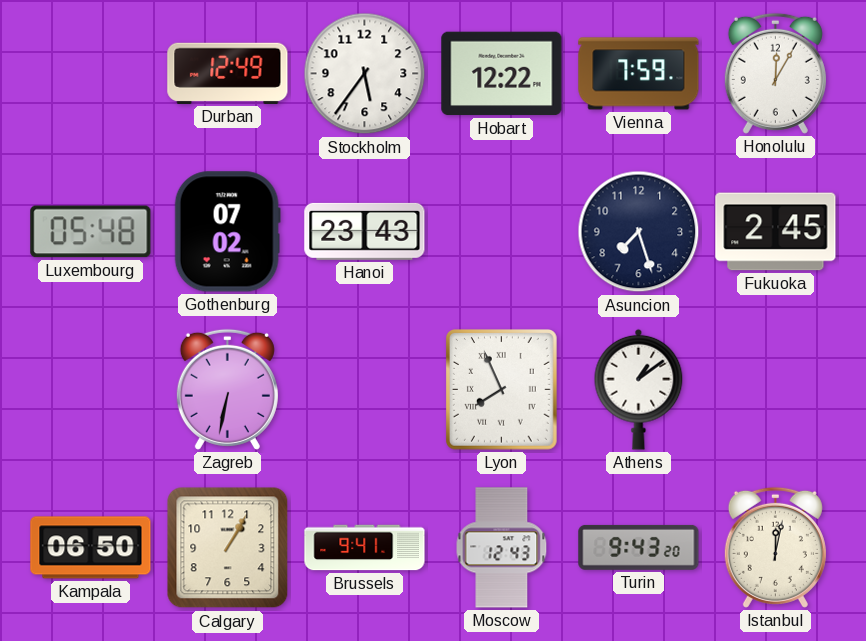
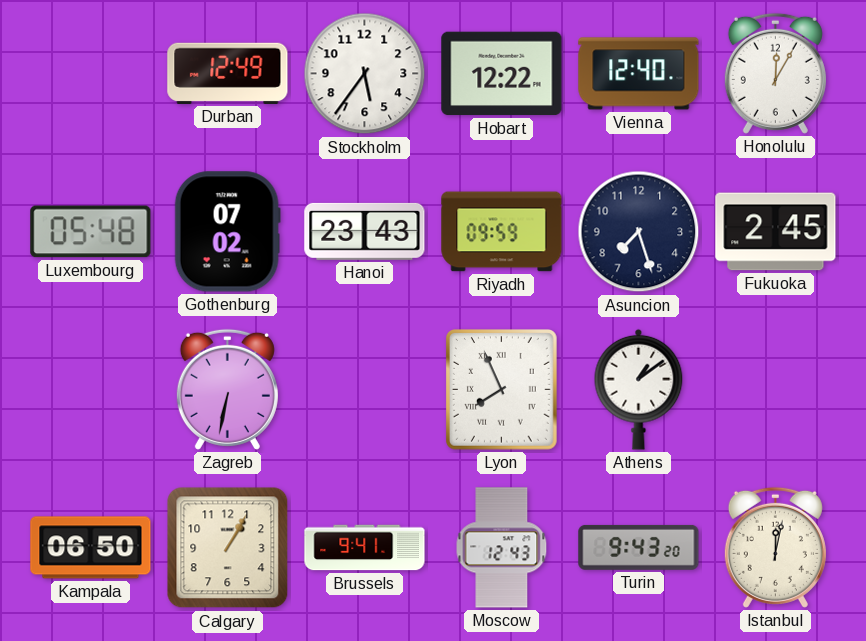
Vienna: 7:59 -> 12:40
Riyadh: none -> 09:59
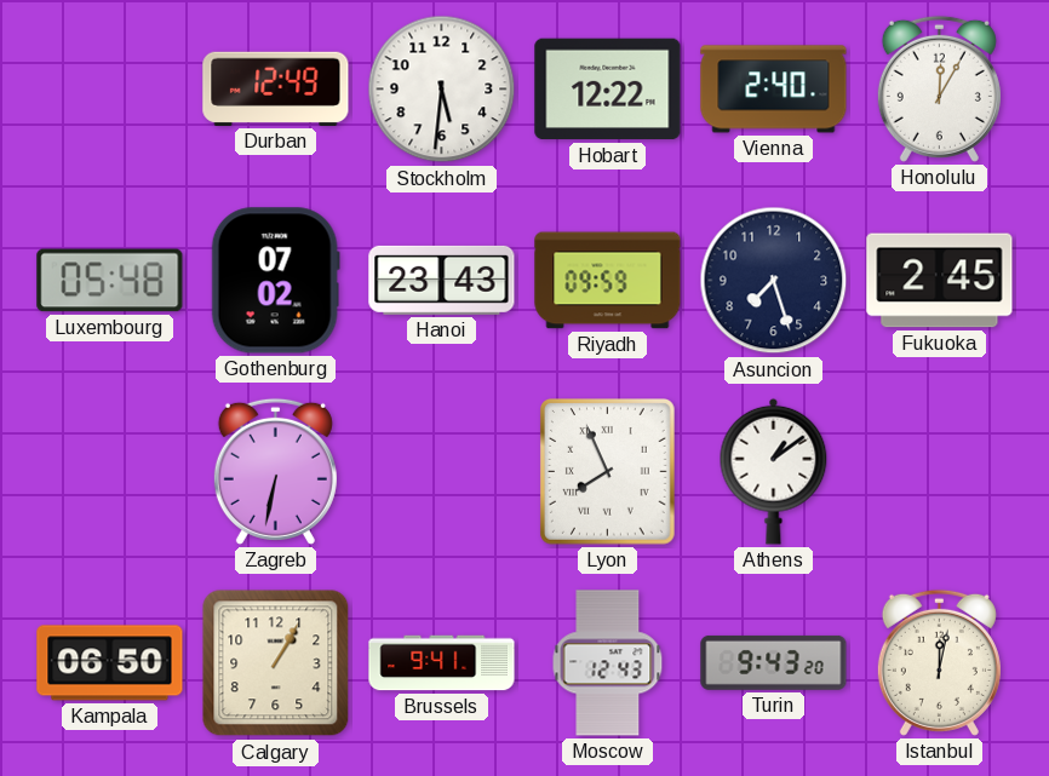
Stockholm: 5:36 -> 5:31
Vienna: 12:40 -> 2:40
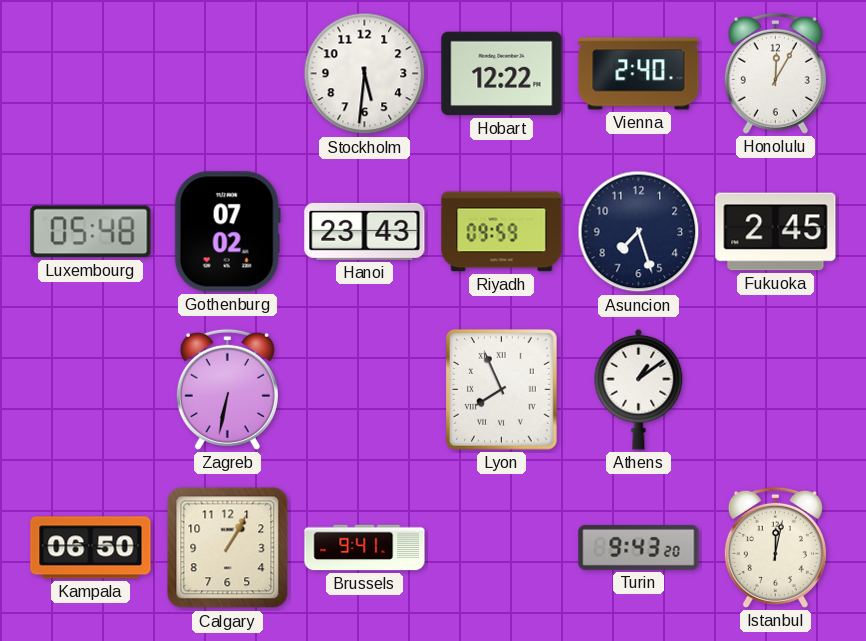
Durban: 12:49 -> none
Moscow: 12:43 -> none
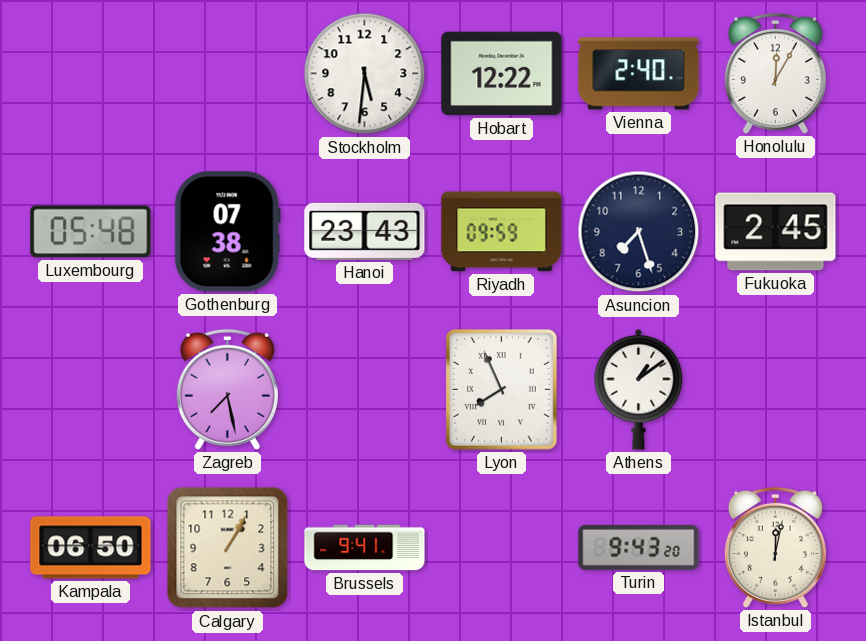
Gothenburg: 07:02 -> 07:38
Zagreb: 6:32 -> 7:28
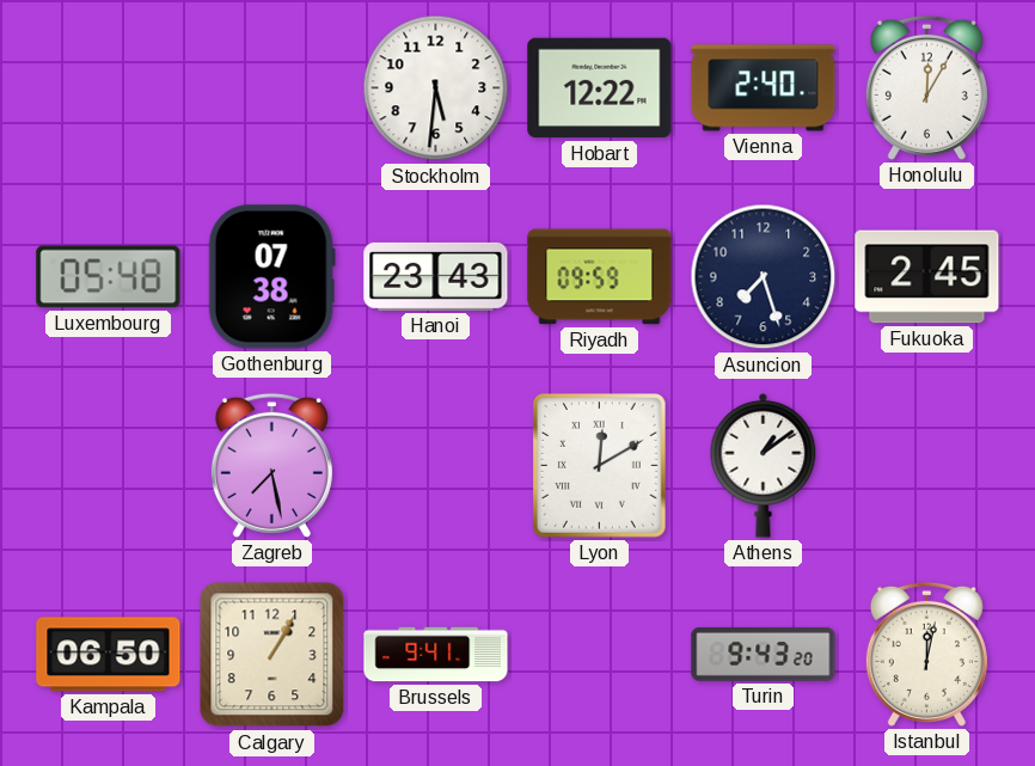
Lyon: 7:56 -> 12:10
